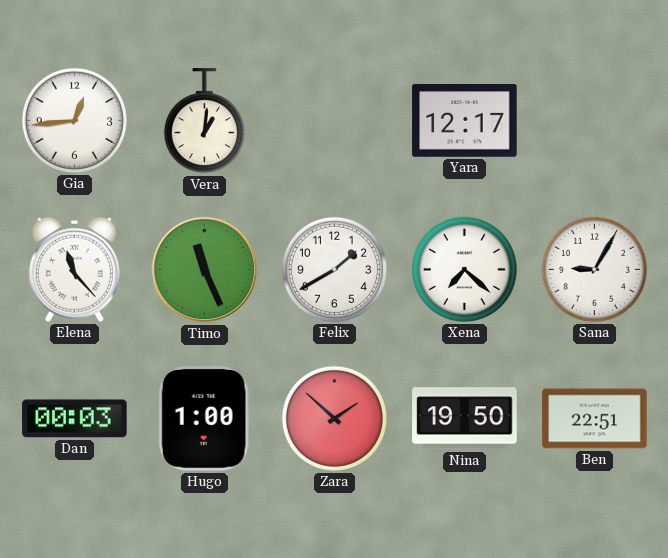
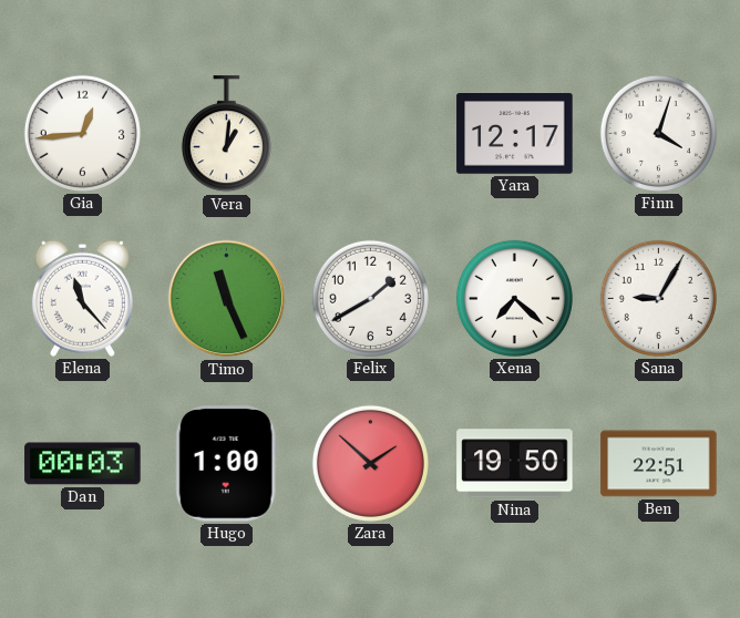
Finn: none -> 4:03
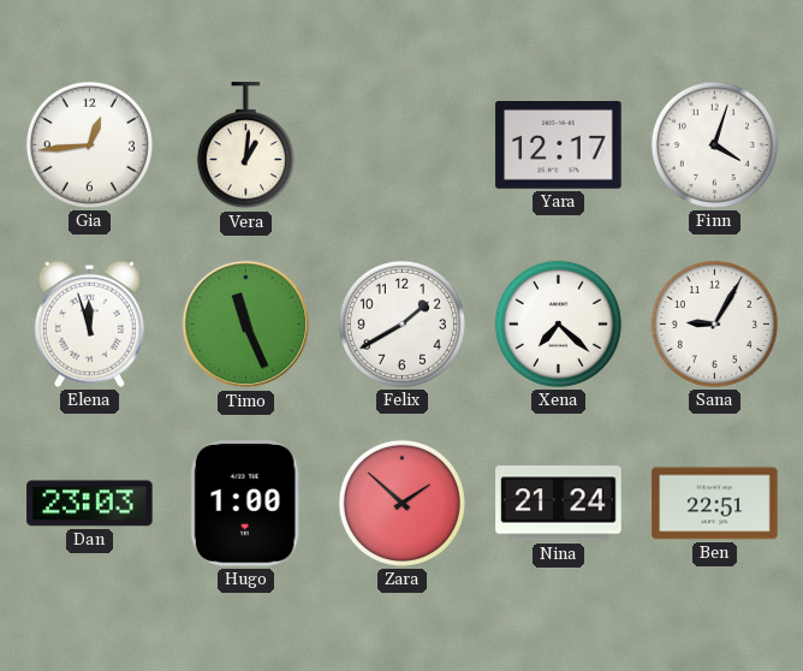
Elena: 11:23 -> 11:57
Dan: 00:03 -> 23:03
Nina: 19:50 -> 21:24
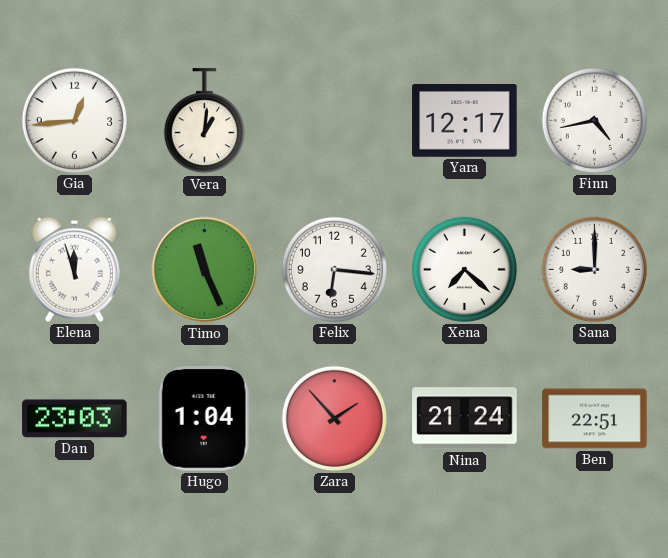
Finn: 4:03 -> 4:43
Felix: 1:40 -> 6:16
Sana: 9:05 -> 9:00
Hugo: 1:00 -> 1:04
Zara: 1:52 -> 1:53
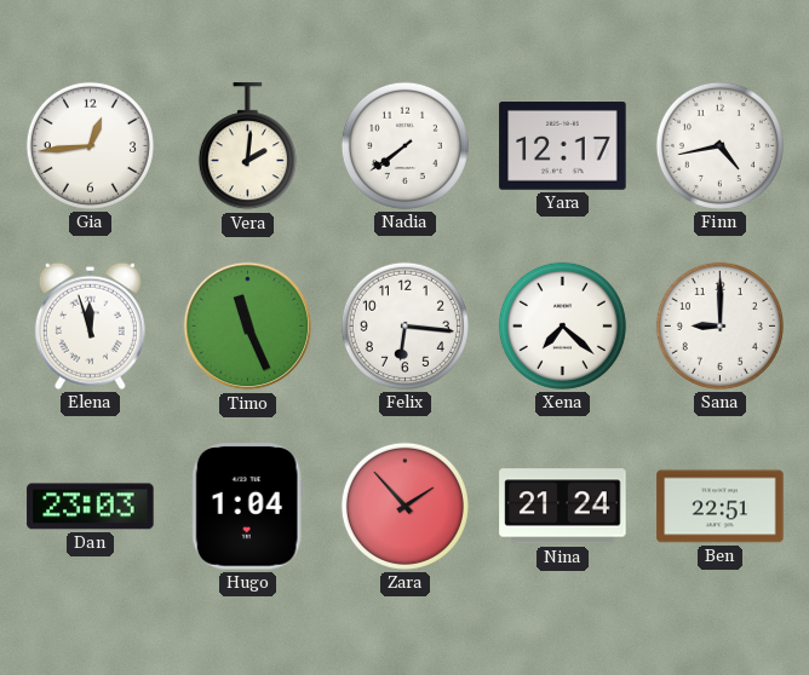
Vera: 1:01 -> 2:01
Nadia: none -> 7:39
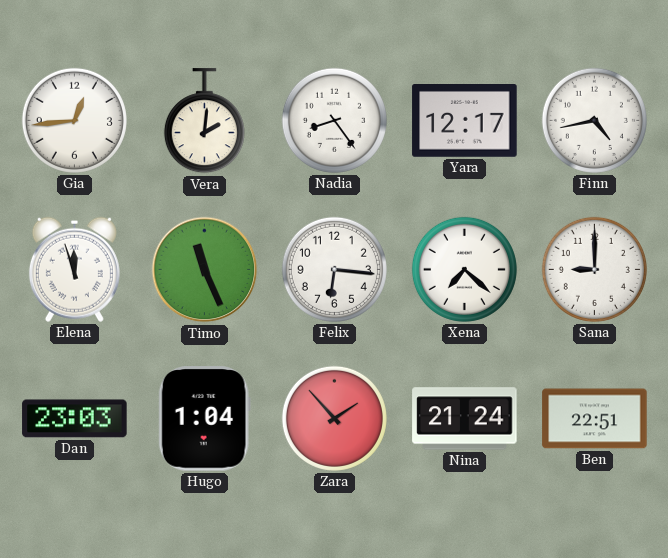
Nadia: 7:39 -> 8:24
